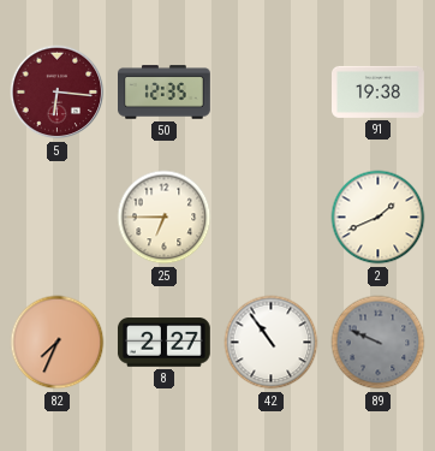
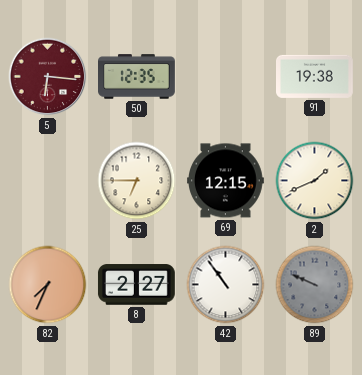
69: none -> 12:15
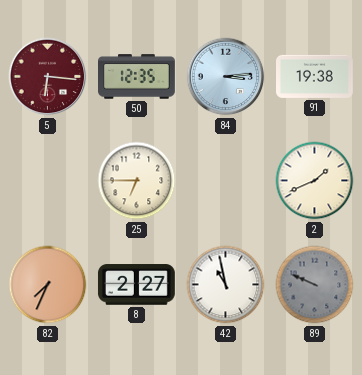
84: none -> 3:14
69: 12:15 -> none
42: 10:54 -> 10:58
